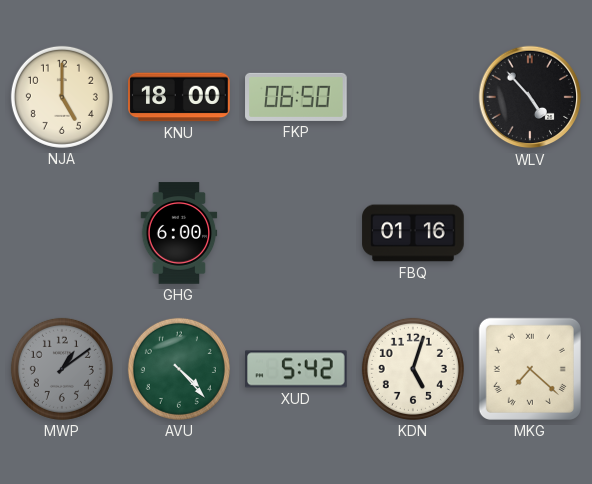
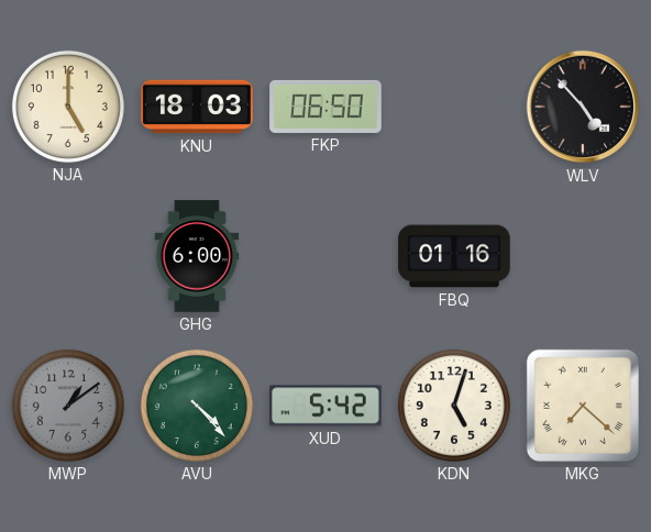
KNU: 18:00 -> 18:03
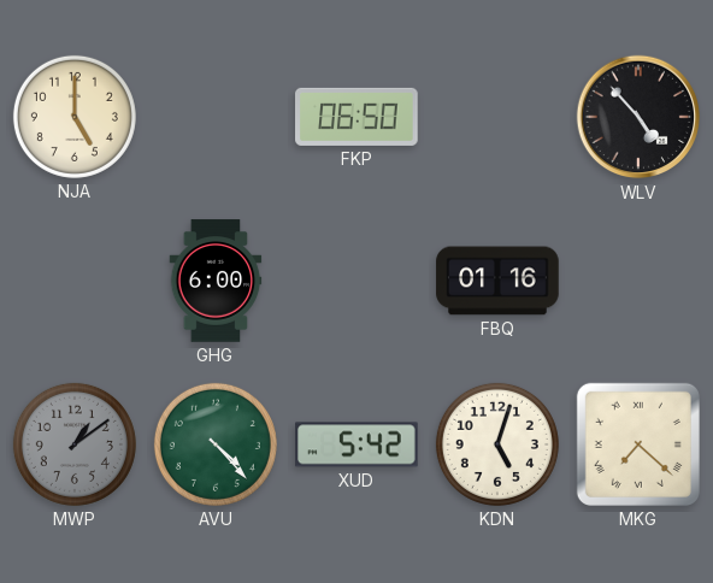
KNU: 18:03 -> none
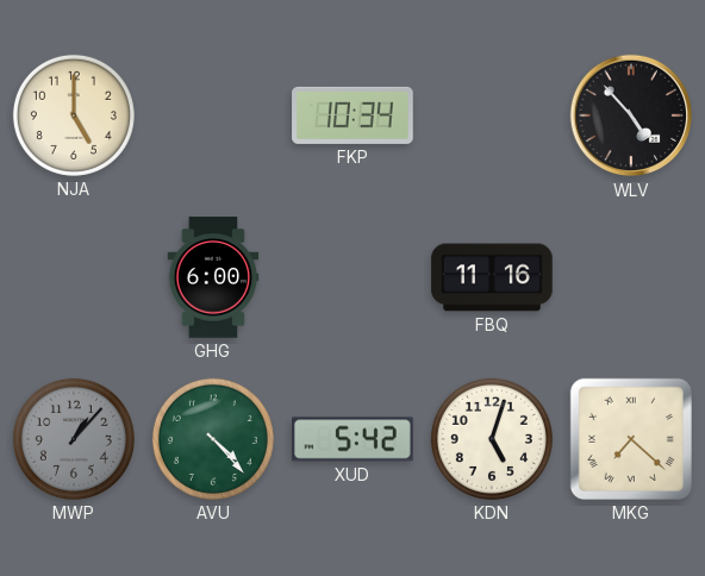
FKP: 06:50 -> 10:34
FBQ: 01:16 -> 11:16
MWP: 1:09 -> 1:07
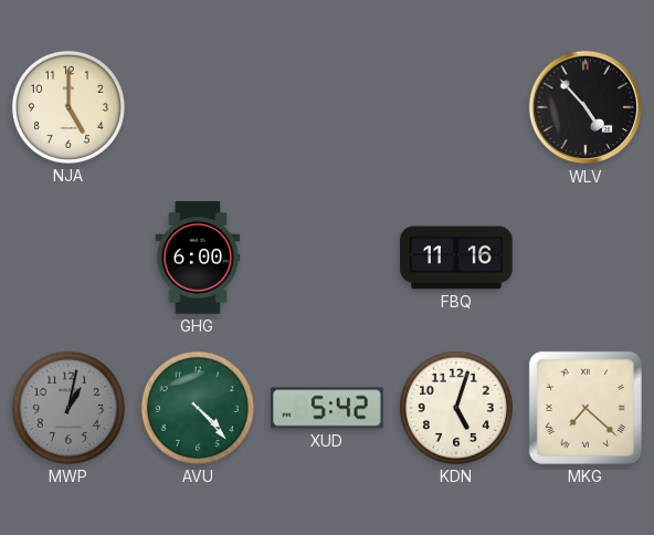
FKP: 10:34 -> none
MWP: 1:07 -> 1:02
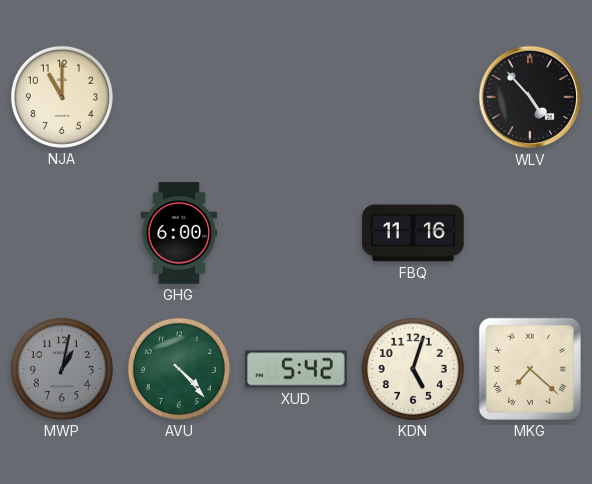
NJA: 5:00 -> 11:00
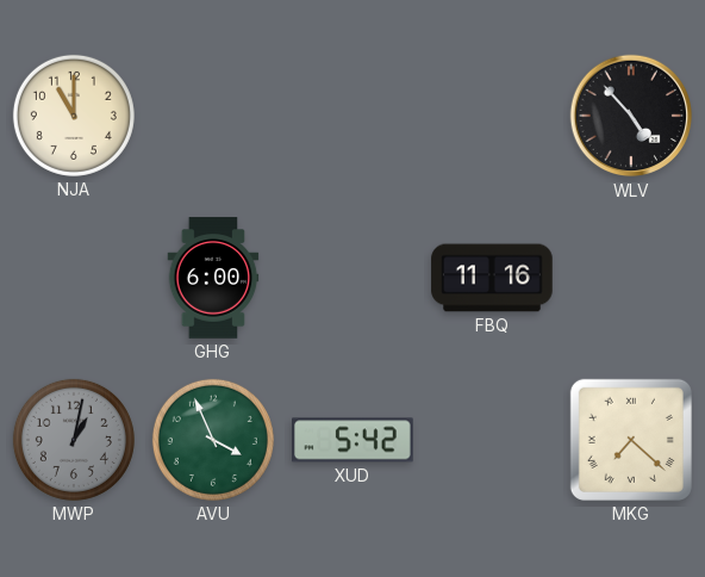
AVU: 4:23 -> 3:56
KDN: 5:03 -> none
